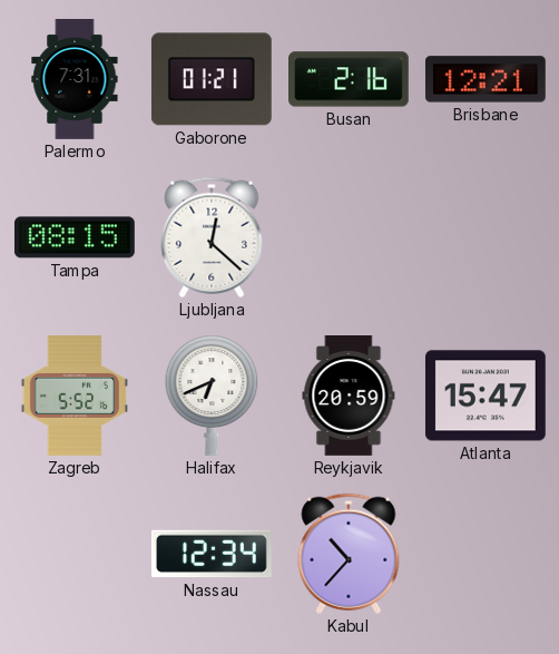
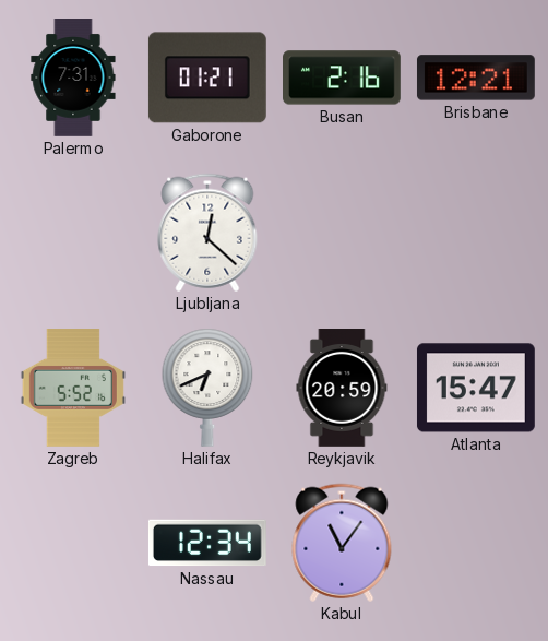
Tampa: 08:15 -> none
Kabul: 10:37 -> 11:06
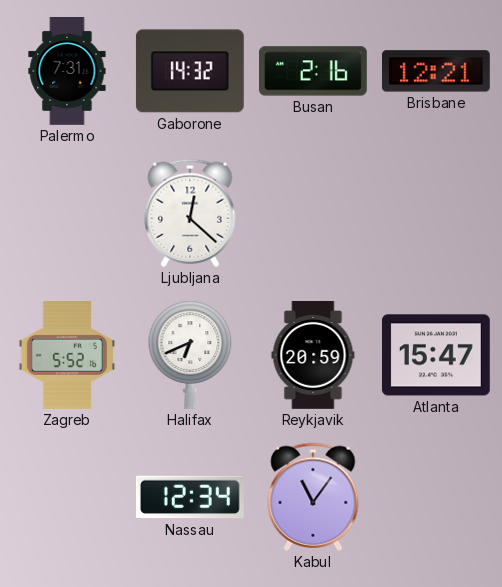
Gaborone: 01:21 -> 14:32
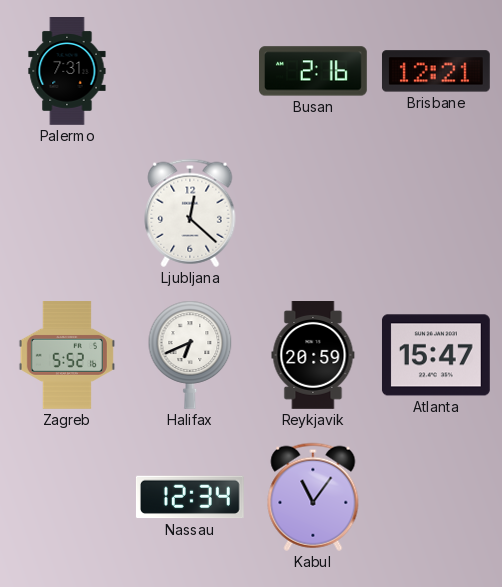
Gaborone: 14:32 -> none
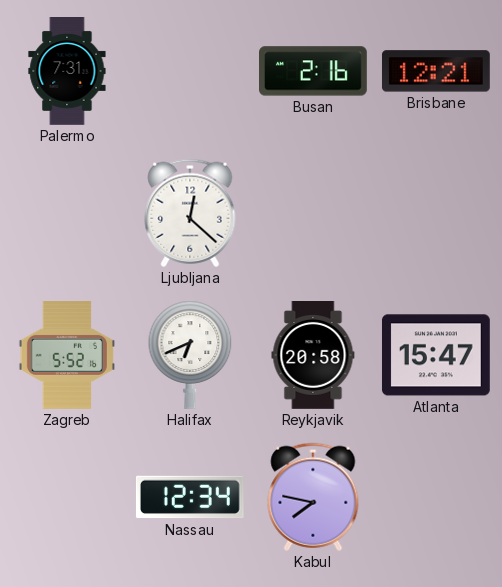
Reykjavik: 20:59 -> 20:58
Kabul: 11:06 -> 7:47
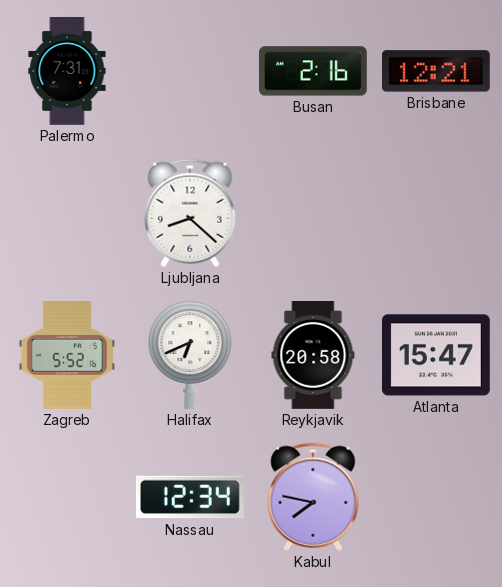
Ljubljana: 12:22 -> 8:22
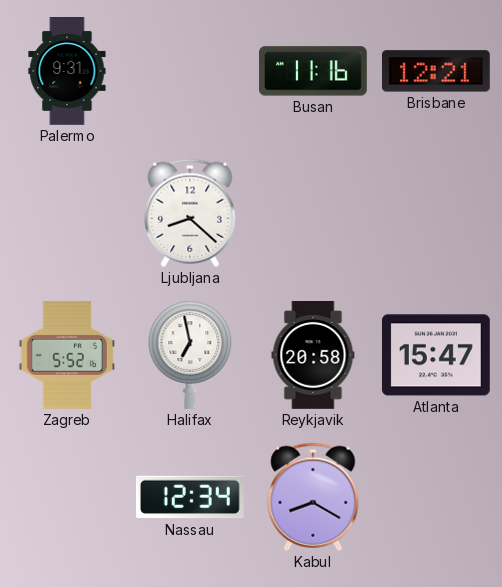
Palermo: 7:31 -> 9:31
Busan: 2:16 -> 11:16
Halifax: 6:41 -> 6:58
Kabul: 7:47 -> 8:20
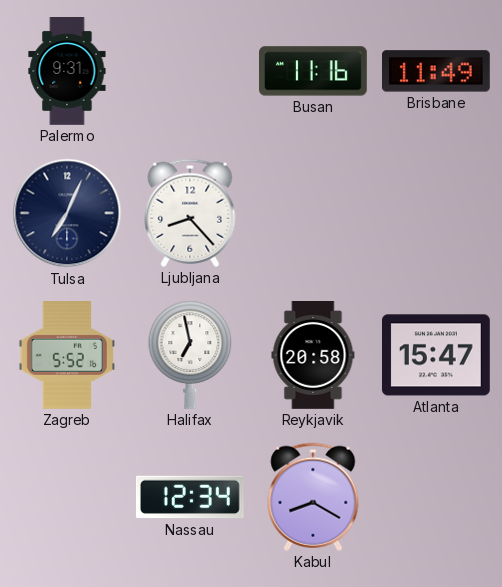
Brisbane: 12:21 -> 11:49
Tulsa: none -> 7:04
Ljubljana: 8:22 -> 8:23
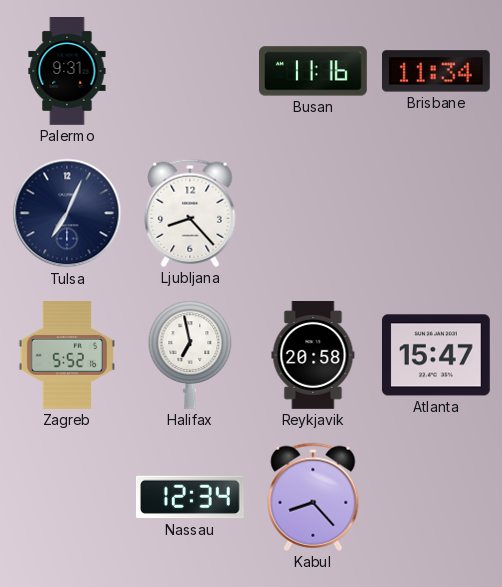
Brisbane: 11:49 -> 11:34
Kabul: 8:20 -> 8:23
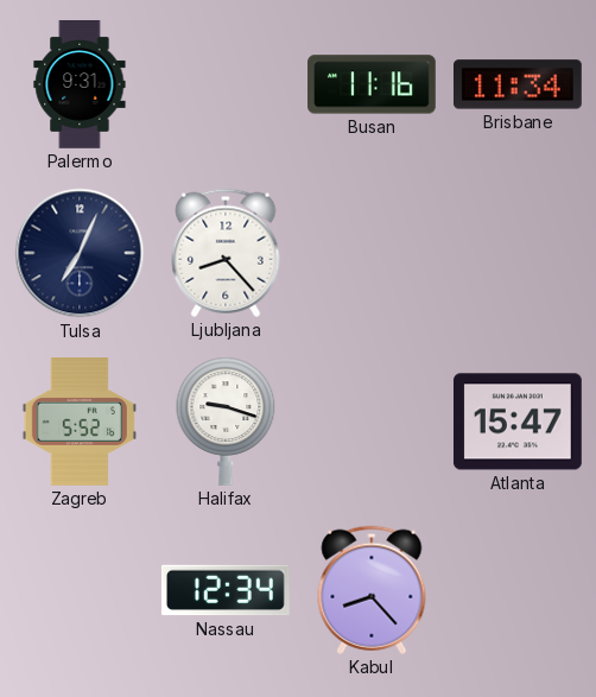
Halifax: 6:58 -> 9:18
Reykjavik: 20:58 -> none
